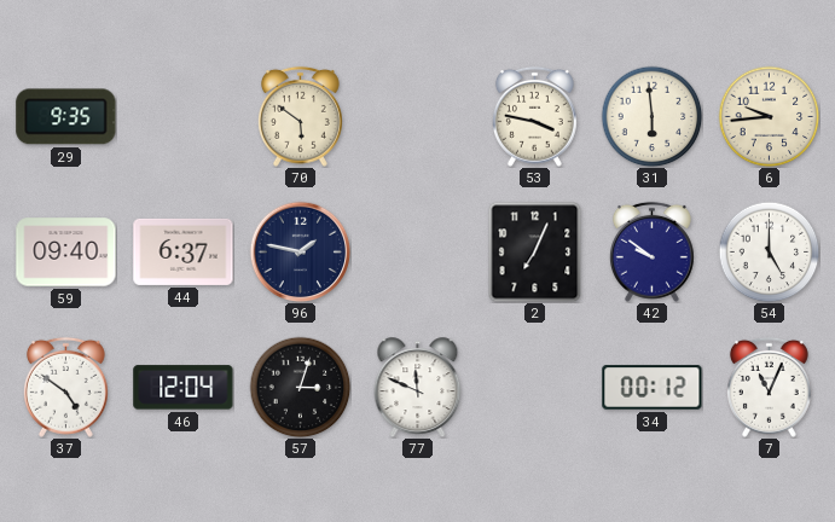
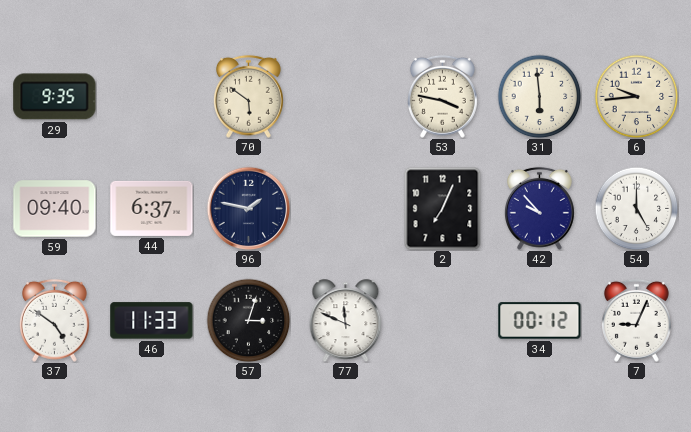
42: 9:51 -> 9:53
46: 12:04 -> 11:33
7: 11:04 -> 9:04
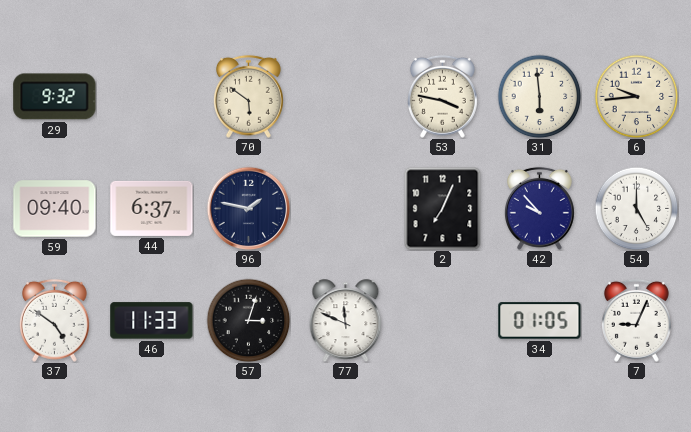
29: 9:35 -> 9:32
34: 00:12 -> 01:05
